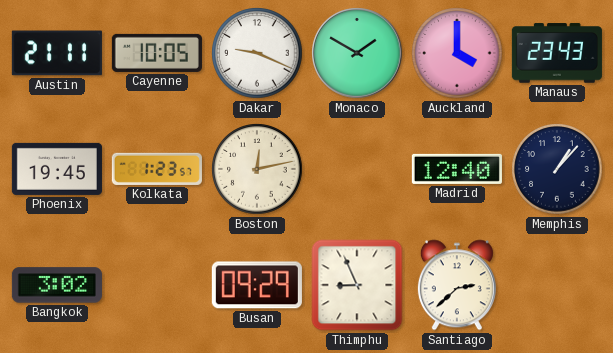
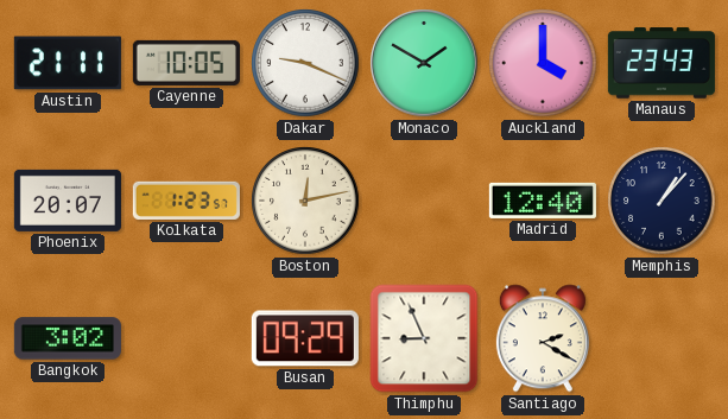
Phoenix: 19:45 -> 20:07
Santiago: 2:38 -> 2:20
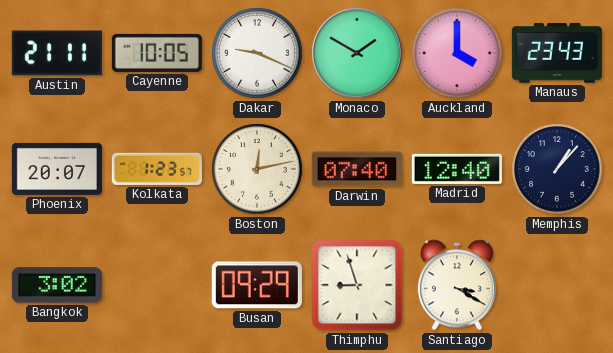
Darwin: none -> 07:40
Thimphu: 8:56 -> 8:57
Santiago: 2:20 -> 3:20
